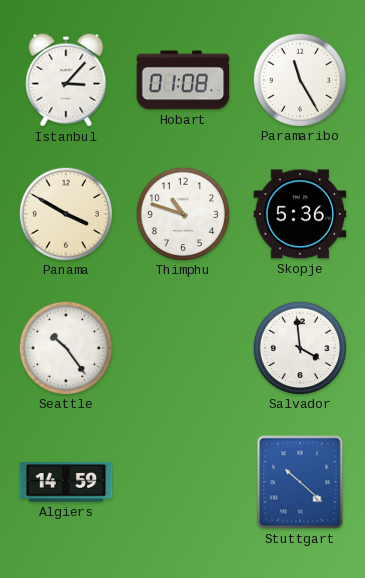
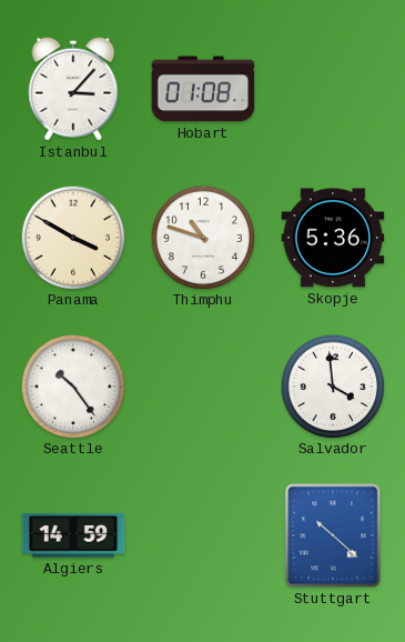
Paramaribo: 11:25 -> none
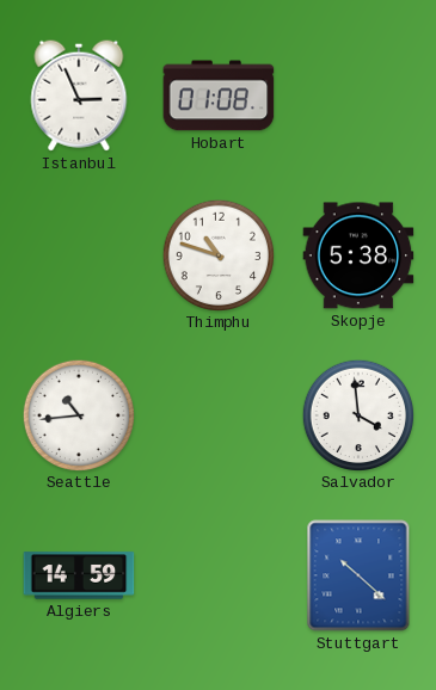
Istanbul: 3:07 -> 2:56
Panama: 3:50 -> none
Skopje: 5:36 -> 5:38
Seattle: 10:24 -> 10:44
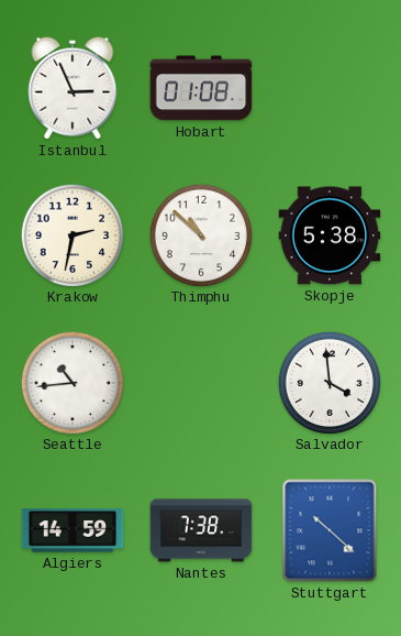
Krakow: none -> 2:32
Thimphu: 10:48 -> 10:52
Nantes: none -> 7:38
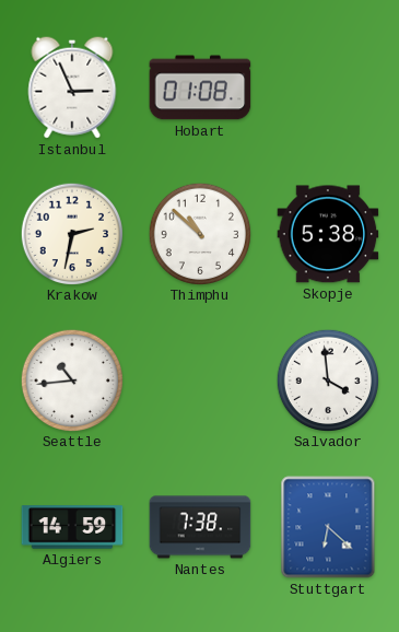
Stuttgart: 10:22 -> 6:22
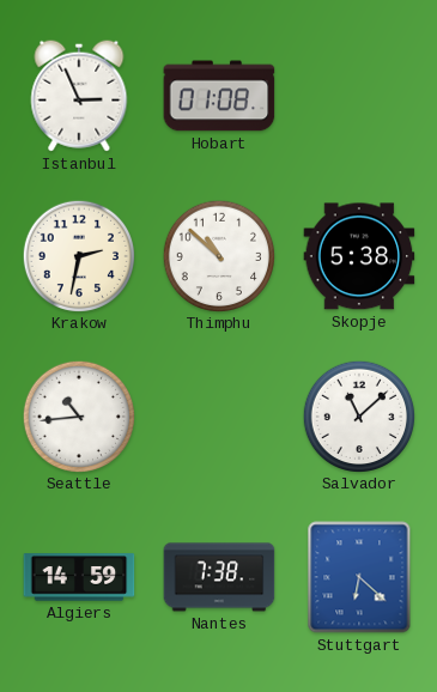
Salvador: 3:59 -> 11:08
